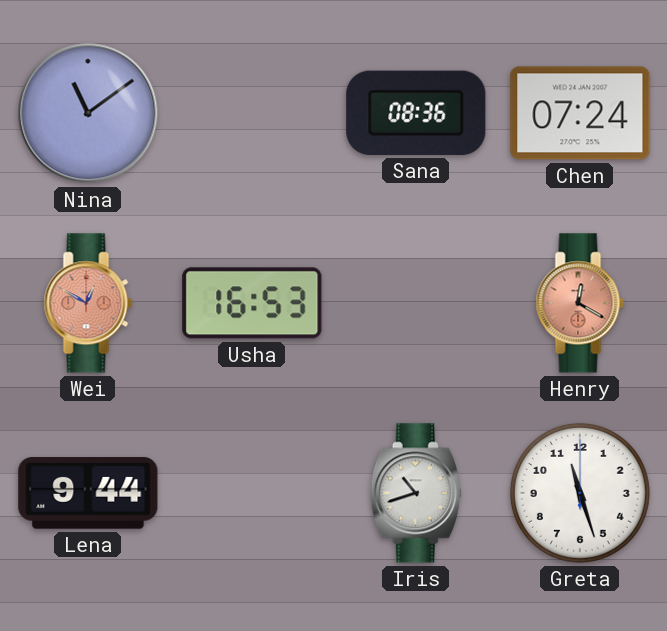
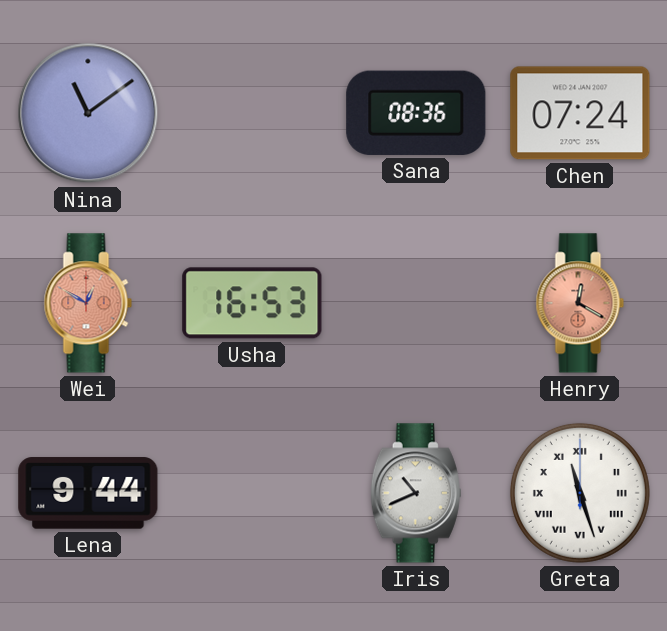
Iris: 10:42 -> 10:41
Greta numerals: Arabic -> Roman
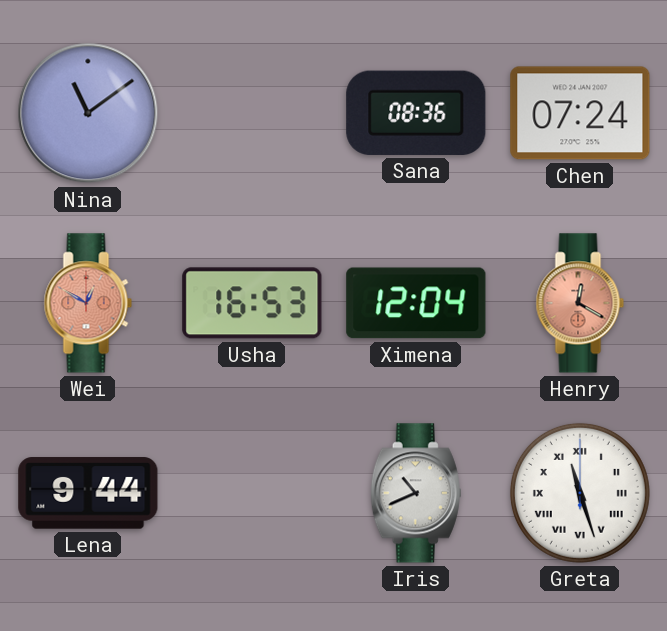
Ximena: none -> 12:04
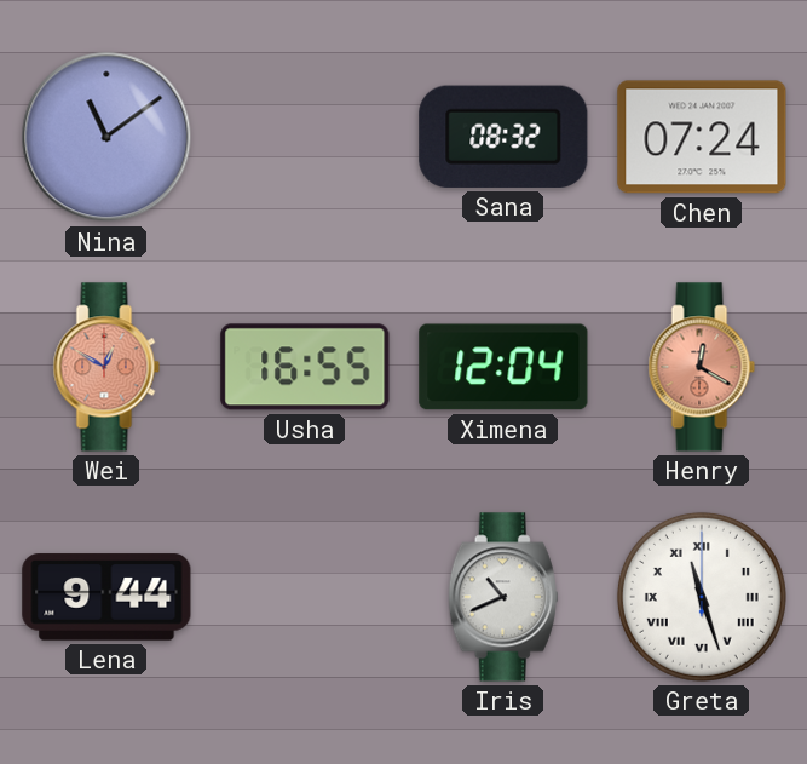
Sana: 08:36 -> 08:32
Usha: 16:53 -> 16:55
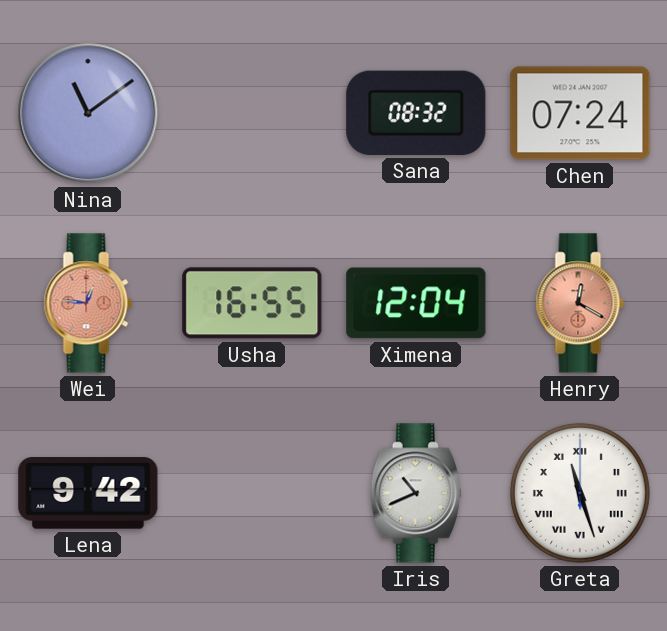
Wei: 12:50 -> 12:46
Lena: 9:44 -> 9:42
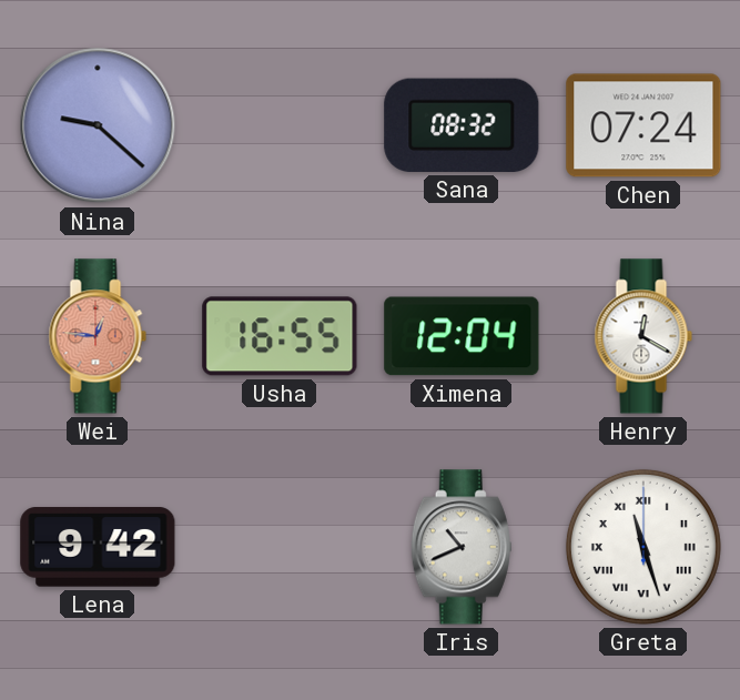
Nina: 11:09 -> 9:22
Henry dial: salmon -> white
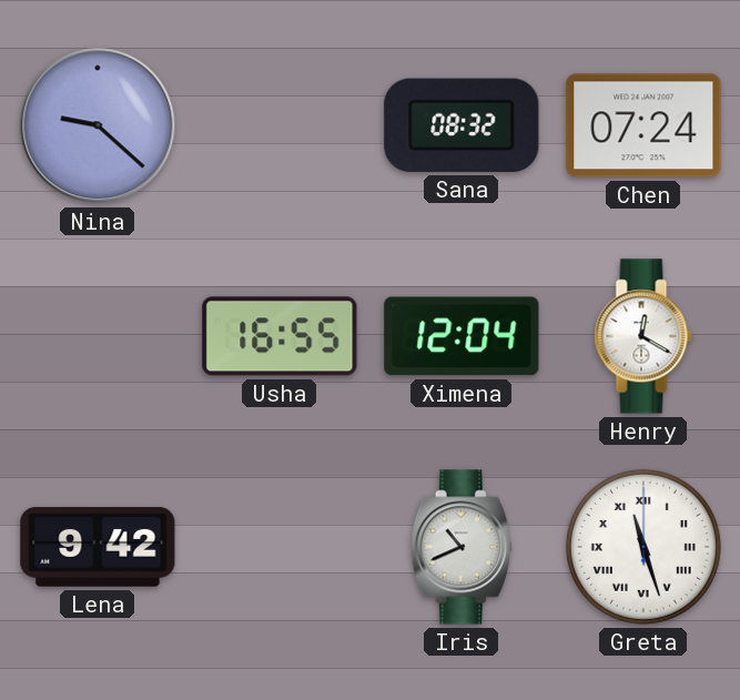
Wei: 12:46 -> none
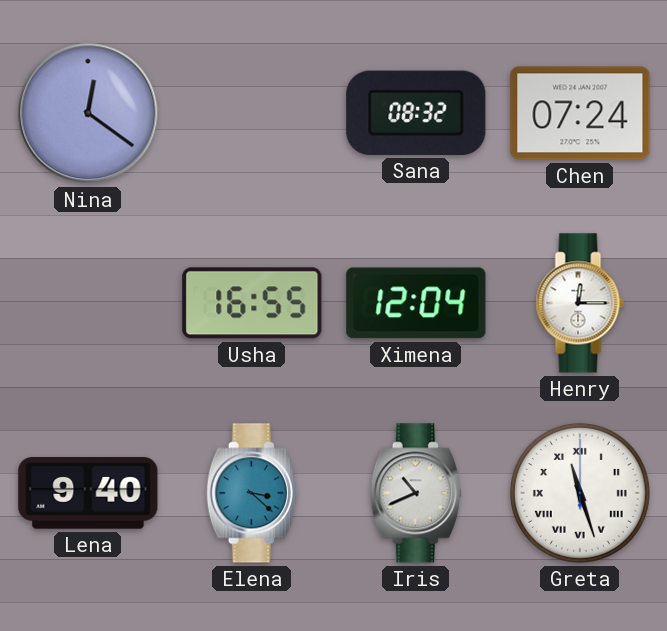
Nina: 9:22 -> 12:21
Henry: 12:20 -> 12:15
Lena: 9:42 -> 9:40
Elena: none -> 3:22
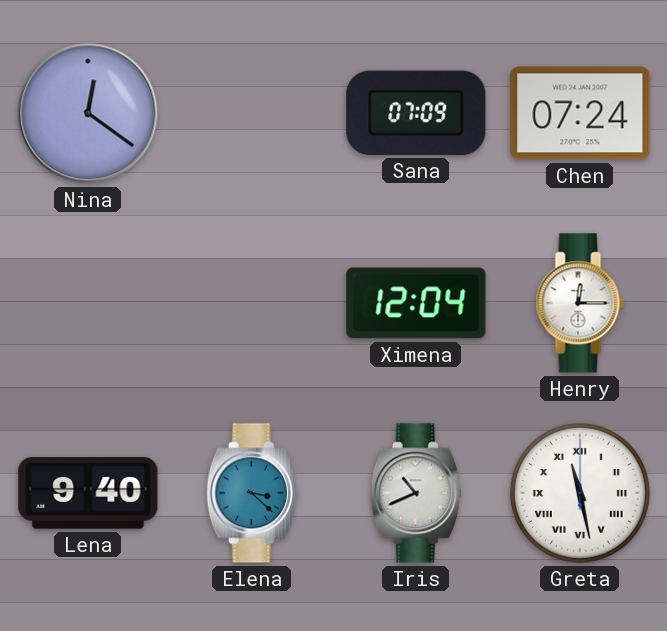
Sana: 08:32 -> 07:09
Usha: 16:55 -> none
Greta: 11:27 -> 11:28
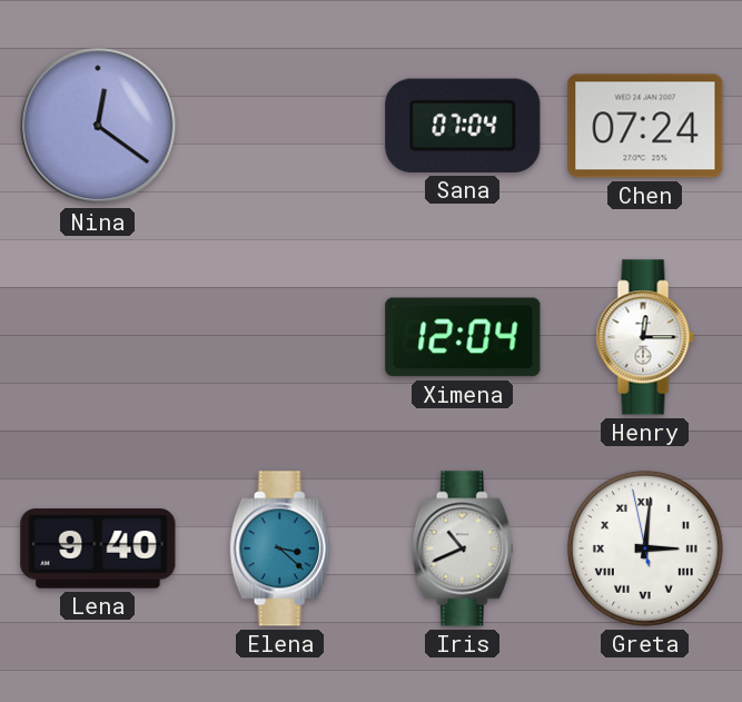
Sana: 07:09 -> 07:04
Greta: 11:28 -> 3:00
